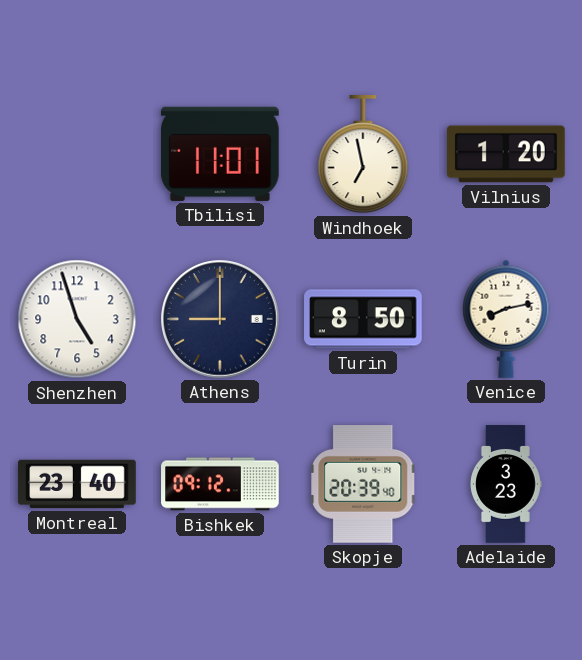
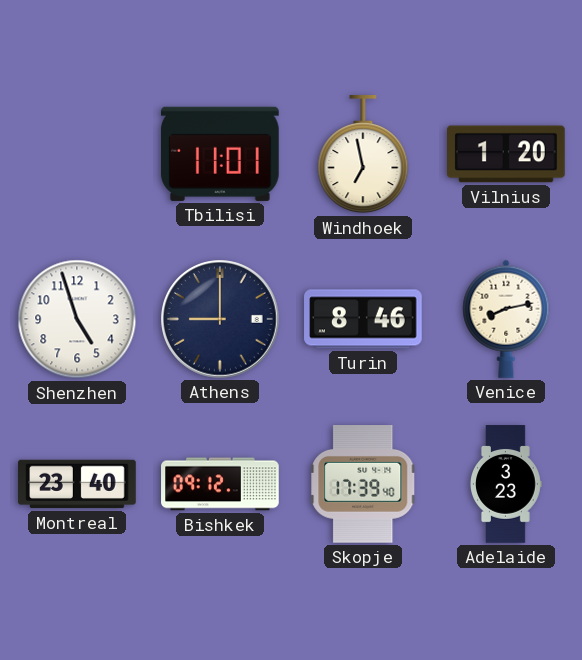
Turin: 8:50 -> 8:46
Skopje: 20:39 -> 17:39
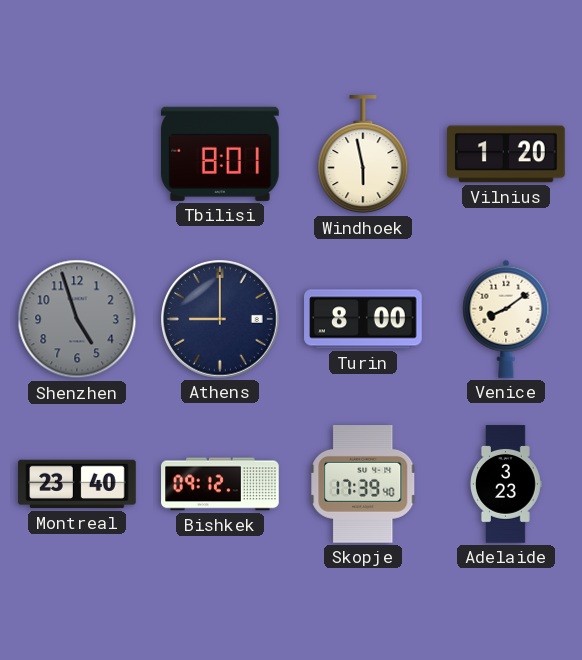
Tbilisi: 11:01 -> 8:01
Windhoek: 6:58 -> 5:58
Shenzhen dial: white -> grey
Turin: 8:46 -> 8:00
Venice: 8:13 -> 8:09
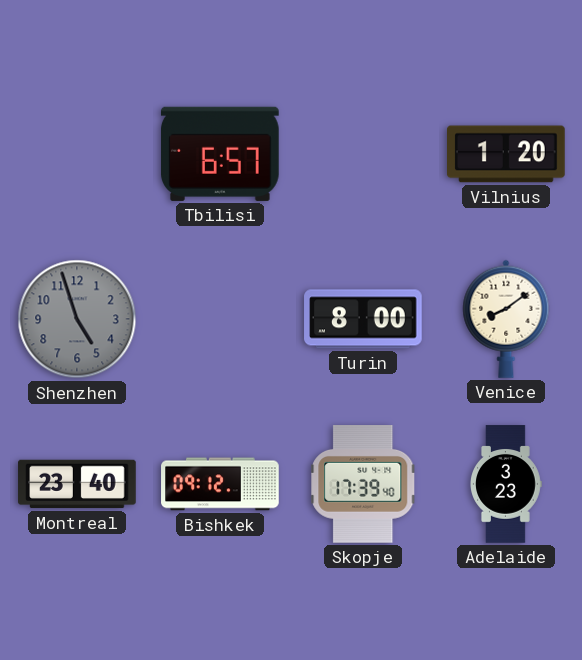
Tbilisi: 8:01 -> 6:57
Windhoek: 5:58 -> none
Athens: 9:00 -> none
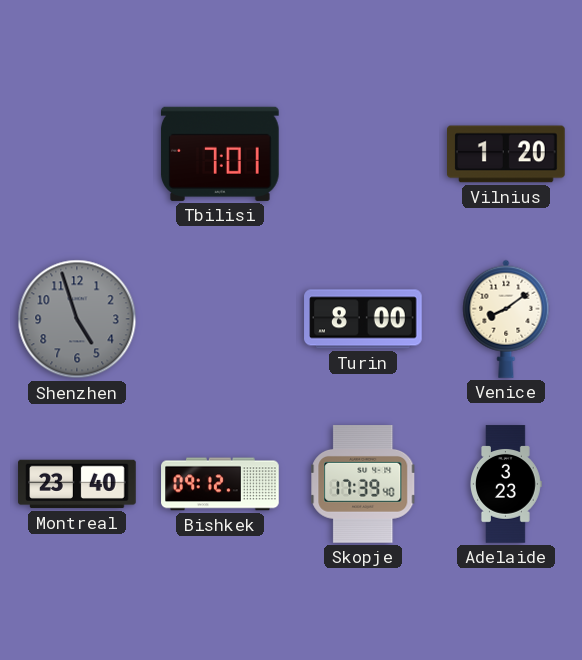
Tbilisi: 6:57 -> 7:01
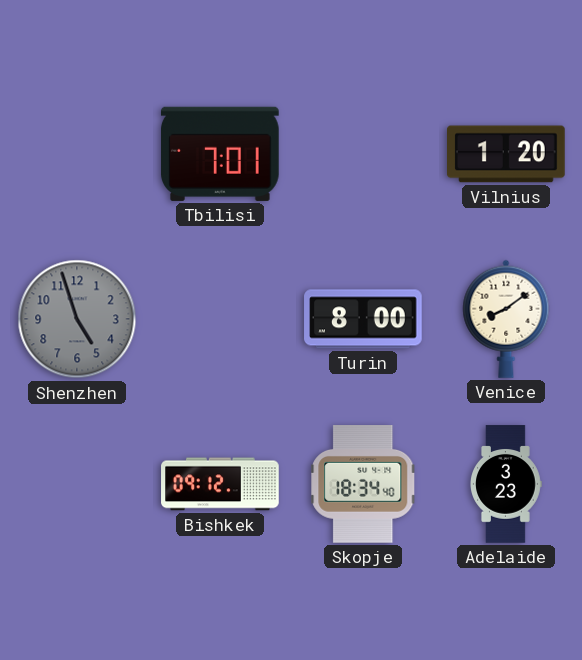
Montreal: 23:40 -> none
Skopje: 17:39 -> 18:34
